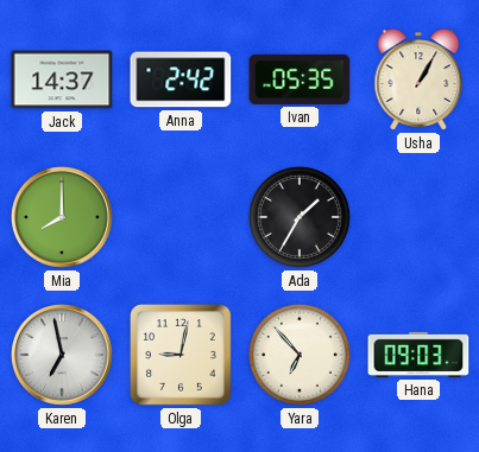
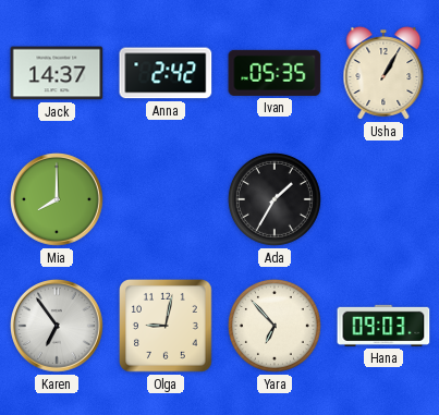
Karen: 6:58 -> 6:54
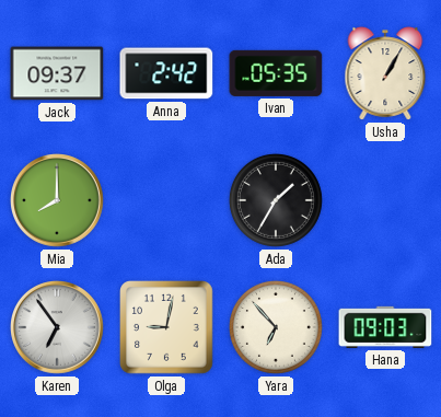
Jack: 14:37 -> 09:37
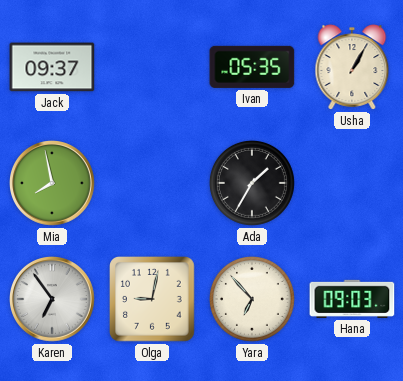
Anna: 2:42 -> none
Mia: 8:00 -> 7:58
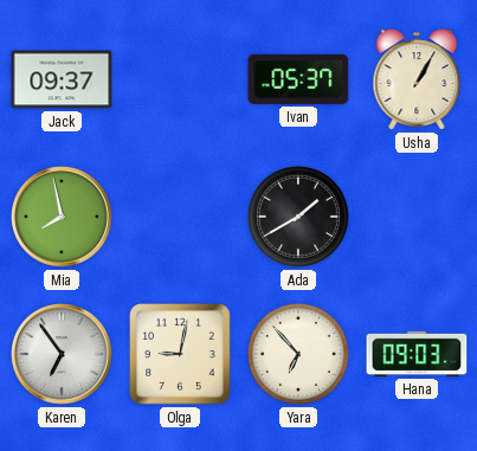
Ivan: 05:35 -> 05:37
Ada: 1:35 -> 1:40
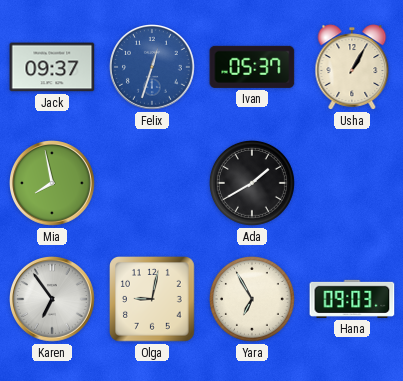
Felix: none -> 12:33
Yara: 6:53 -> 6:55
